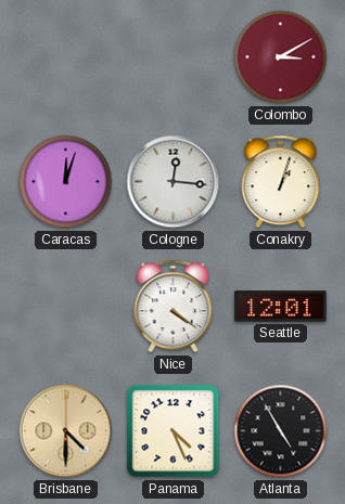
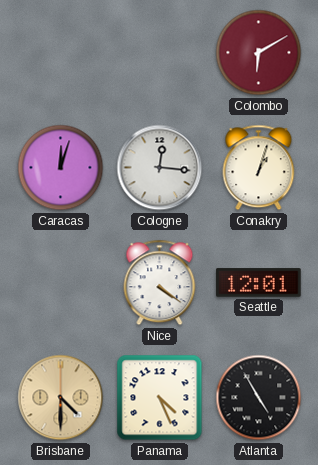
Colombo: 3:10 -> 6:10
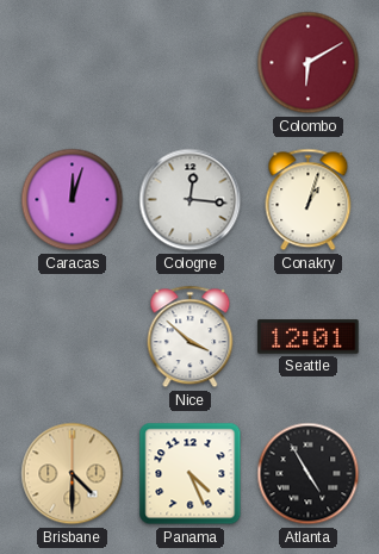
Nice: 4:21 -> 3:52
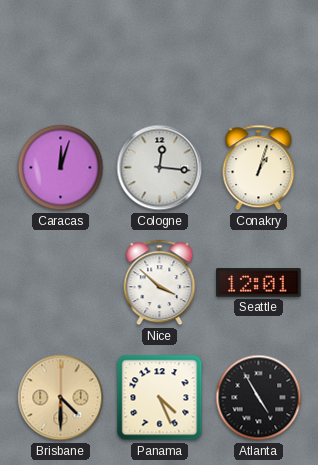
Colombo: 6:10 -> none
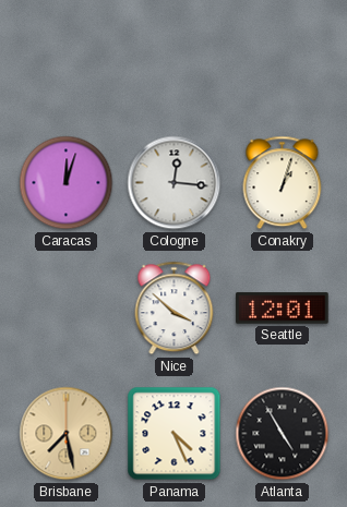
Brisbane: 4:30 -> 7:28
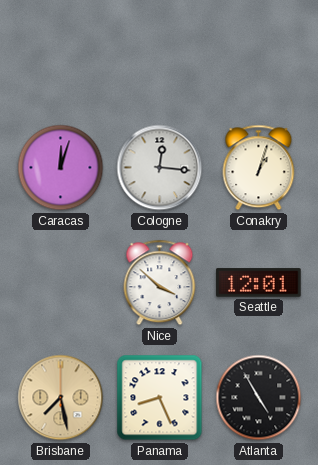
Panama: 4:26 -> 8:26
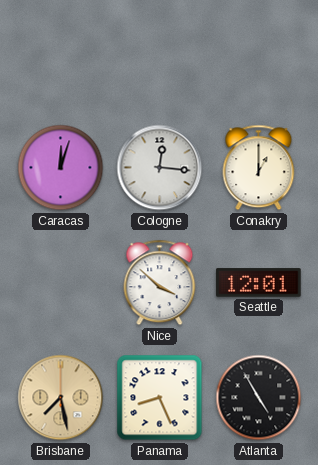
Conakry: 1:03 -> 1:00
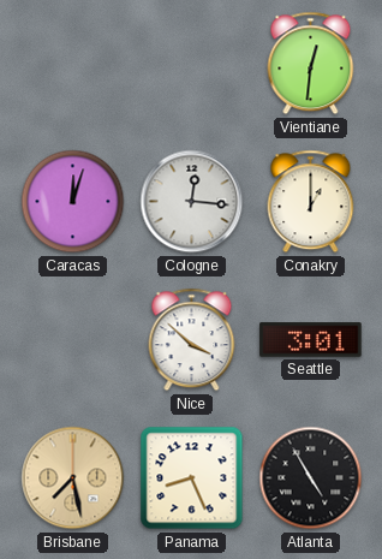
Vientiane: none -> 12:31
Seattle: 12:01 -> 3:01
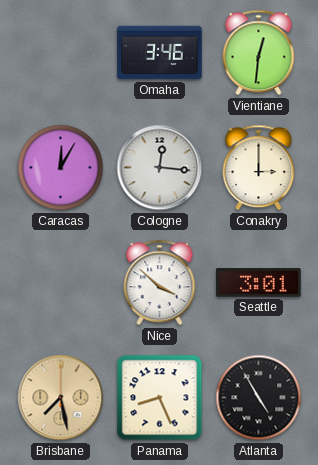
Omaha: none -> 3:46
Caracas: 12:03 -> 12:05
Conakry: 1:00 -> 3:00
